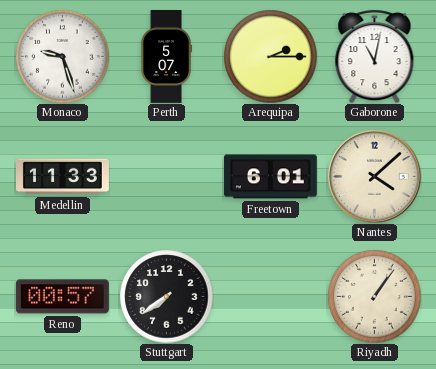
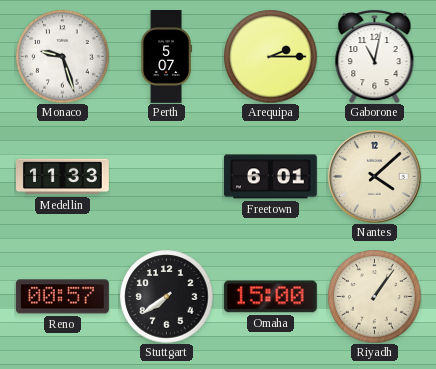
Omaha: none -> 15:00
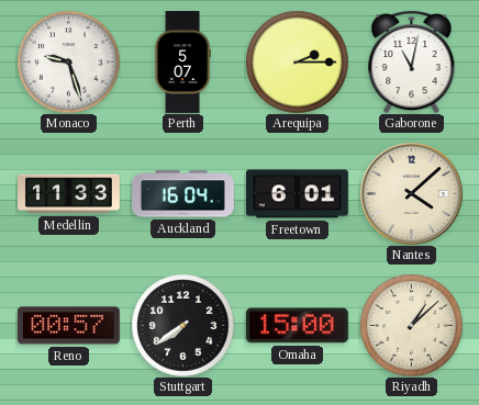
Auckland: none -> 16:04
Riyadh: 1:06 -> 1:08
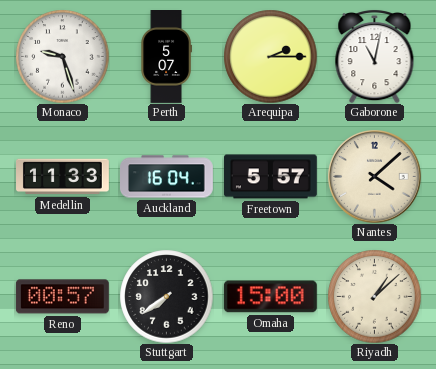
Freetown: 6:01 -> 5:57
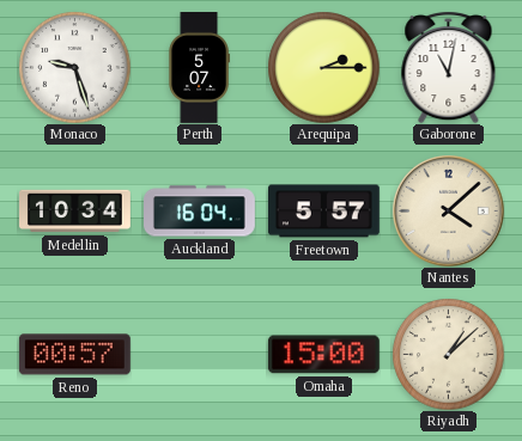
Medellin: 11:33 -> 10:34
Stuttgart: 7:39 -> none
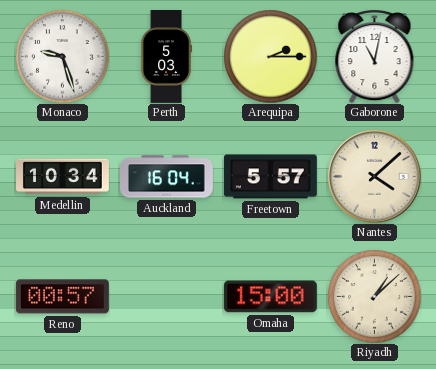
Perth: 5:07 -> 5:03
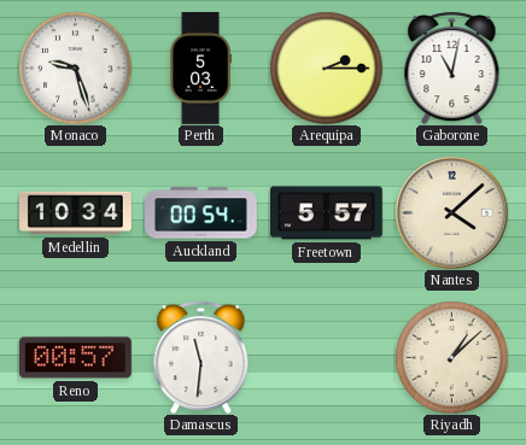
Auckland: 16:04 -> 00:54
Damascus: none -> 11:31
Omaha: 15:00 -> none
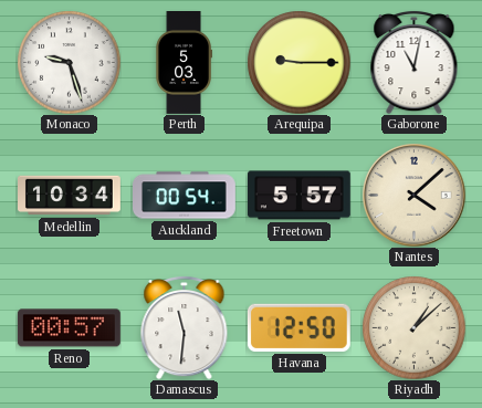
Arequipa: 2:15 -> 9:15
Havana: none -> 12:50
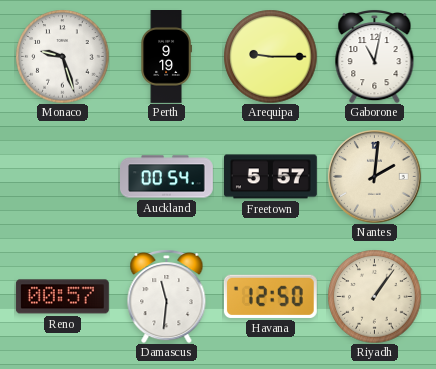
Perth: 5:03 -> 9:19
Medellin: 10:34 -> none
Nantes: 4:08 -> 2:01
Riyadh: 1:08 -> 1:06
